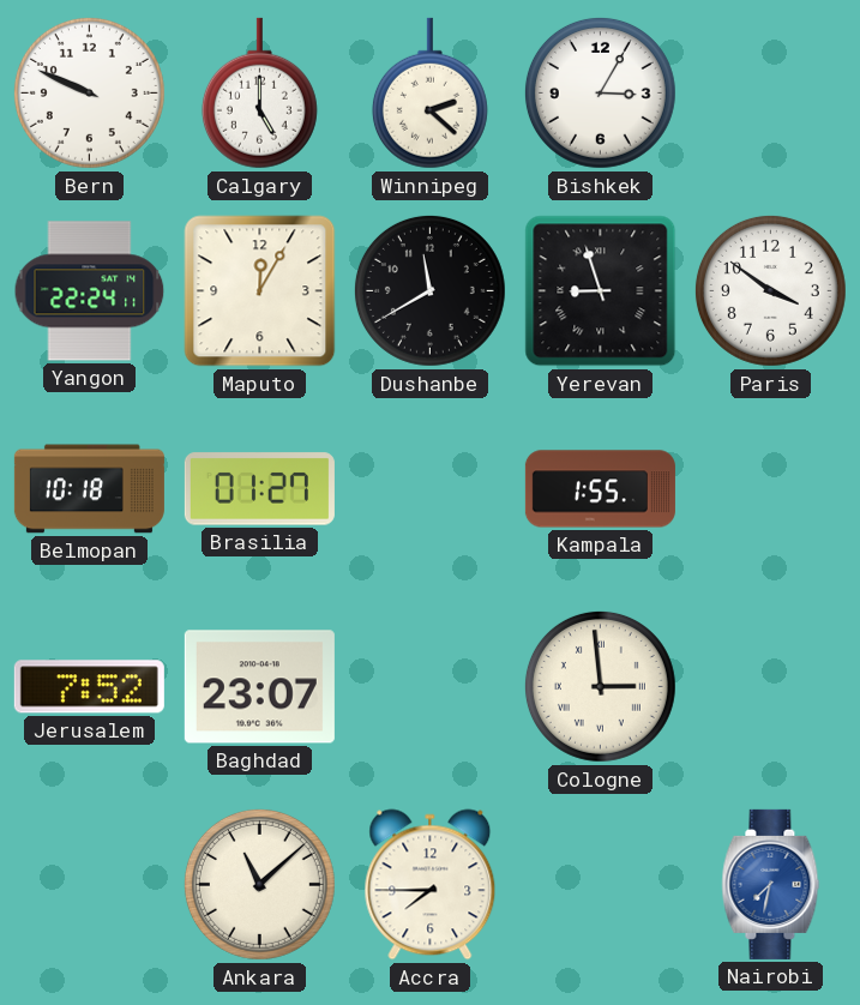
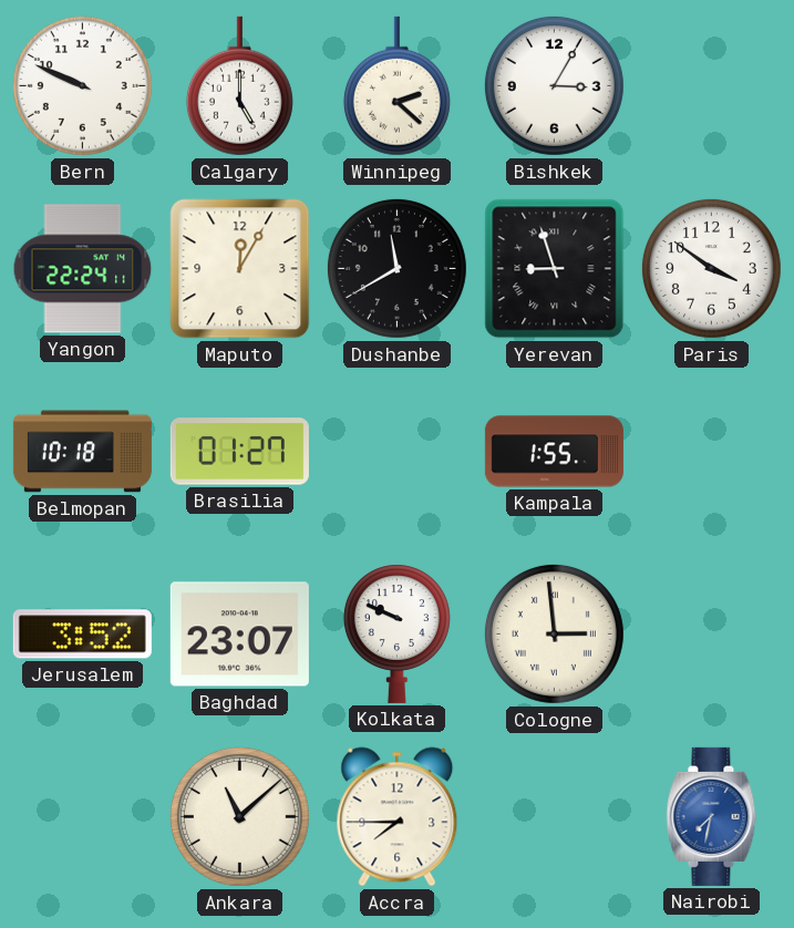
Jerusalem: 7:52 -> 3:52
Kolkata: none -> 9:49
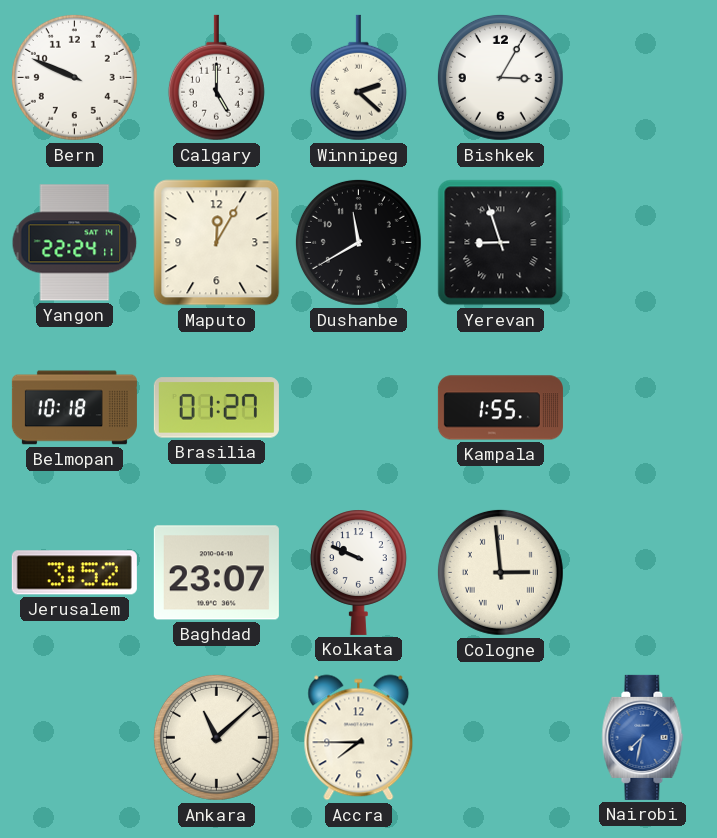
Paris: 3:51 -> none
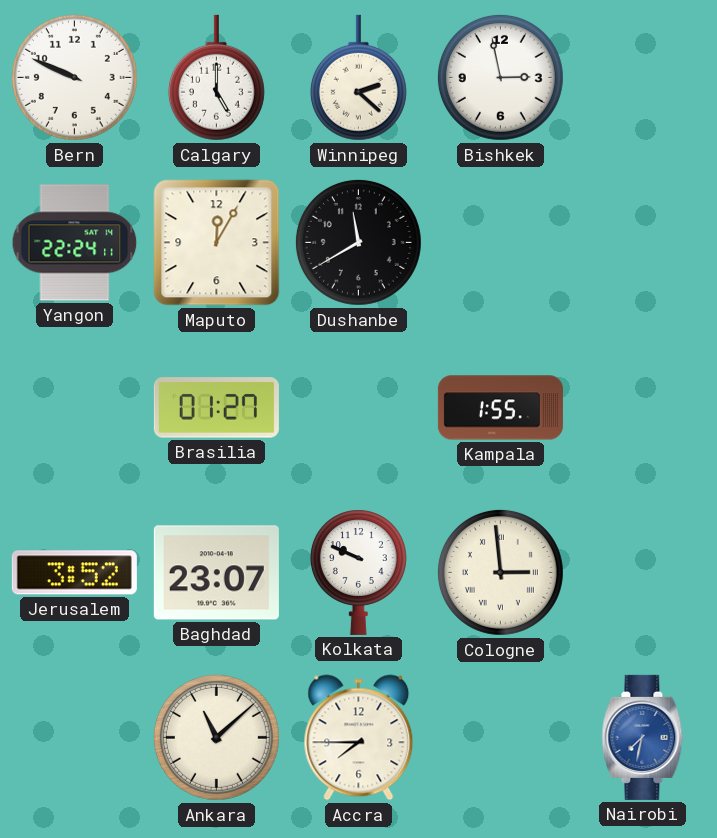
Bishkek: 3:05 -> 2:58
Yerevan: 8:57 -> none
Belmopan: 10:18 -> none
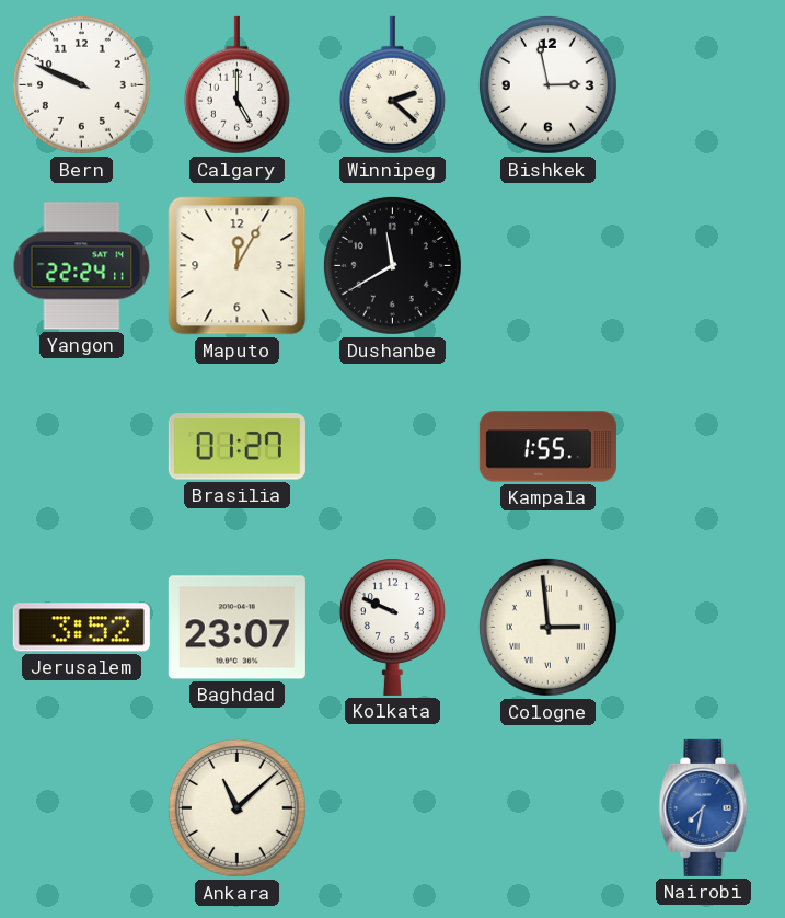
Accra: 7:45 -> none
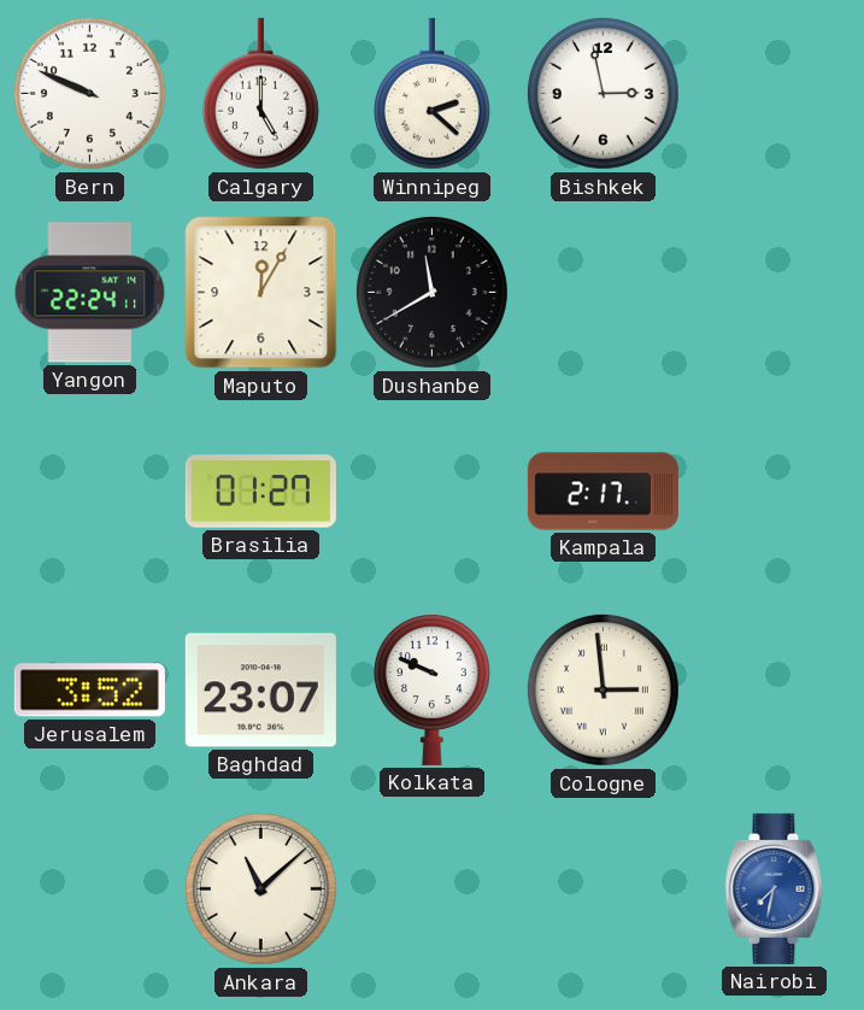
Kampala: 1:55 -> 2:17
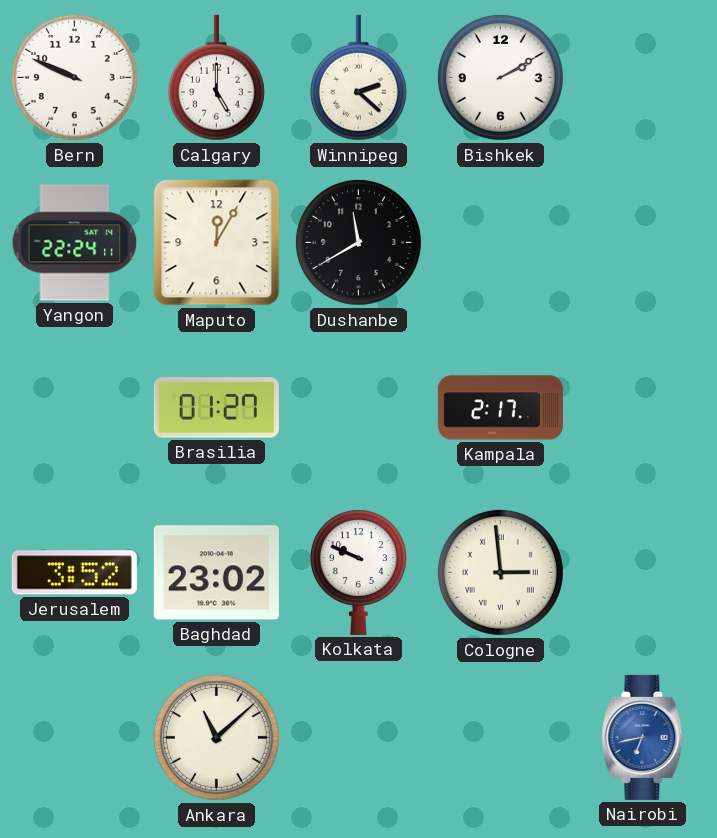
Bishkek: 2:58 -> 2:10
Baghdad: 23:07 -> 23:02
Nairobi: 7:32 -> 6:43
